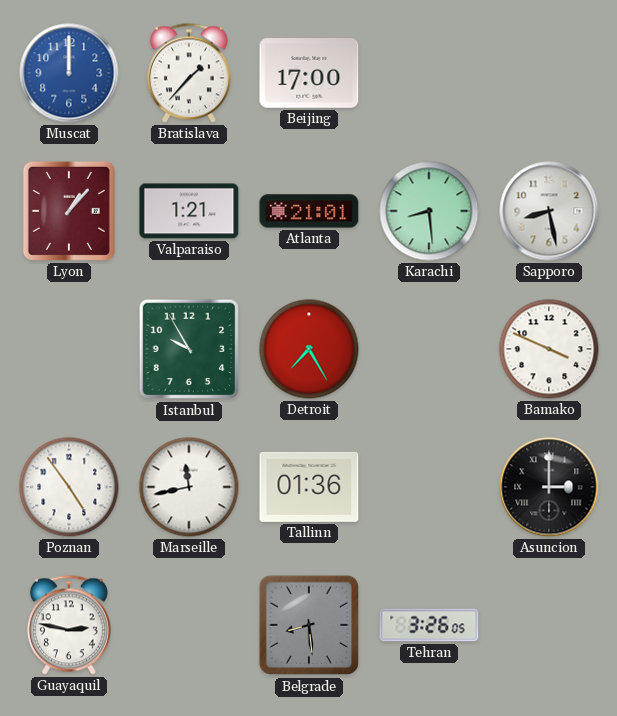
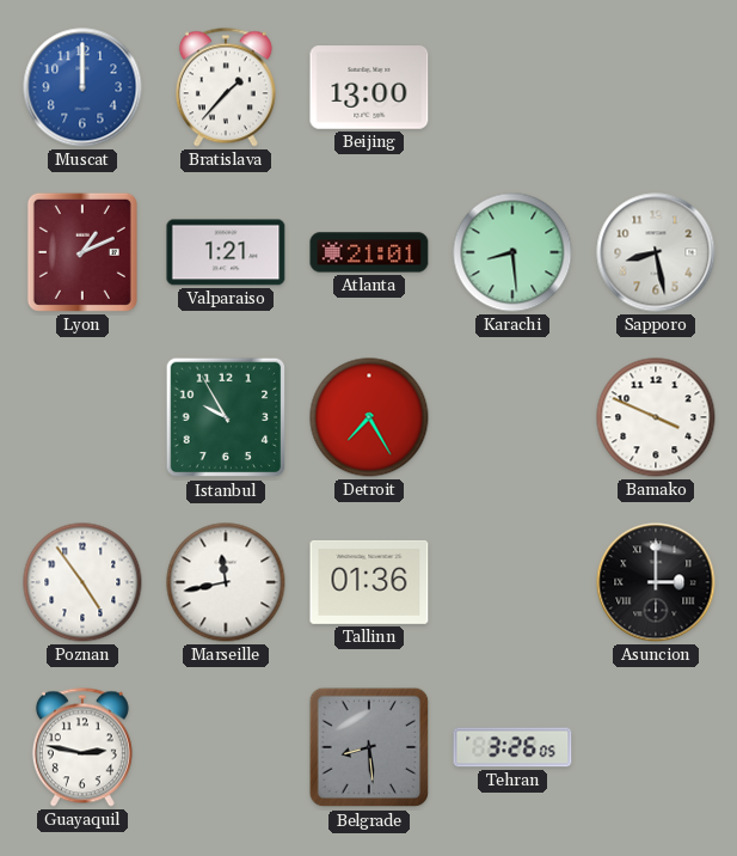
Beijing: 17:00 -> 13:00
Lyon: 1:07 -> 1:11
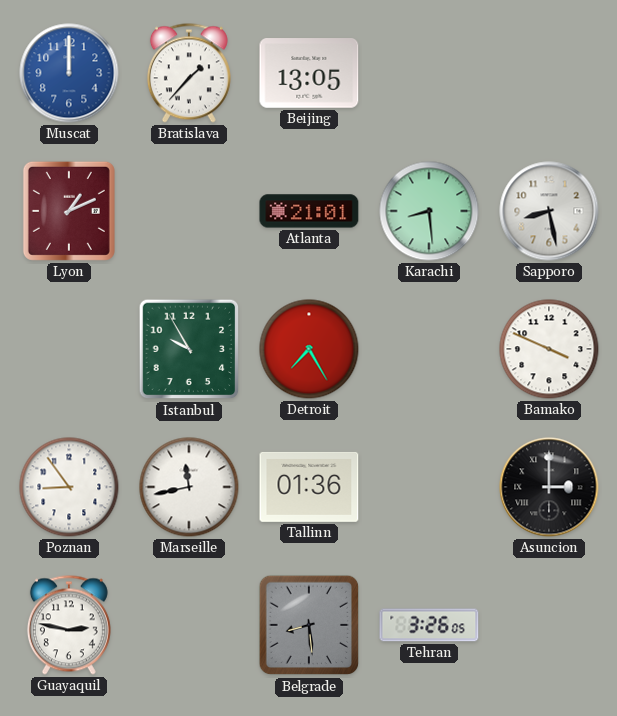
Beijing: 13:00 -> 13:05
Valparaiso: 1:21 -> none
Poznan: 4:54 -> 8:54
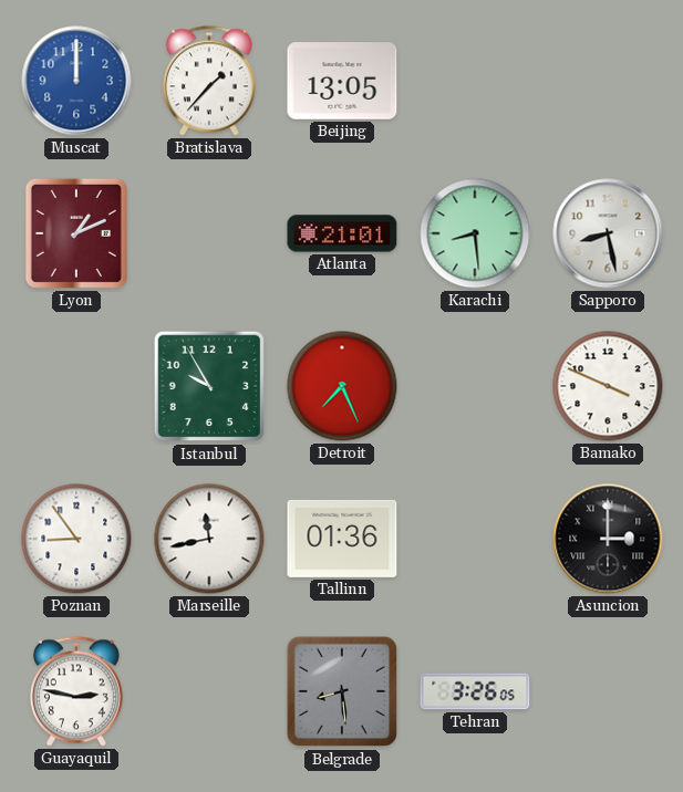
Detroit: 7:25 -> 7:26
